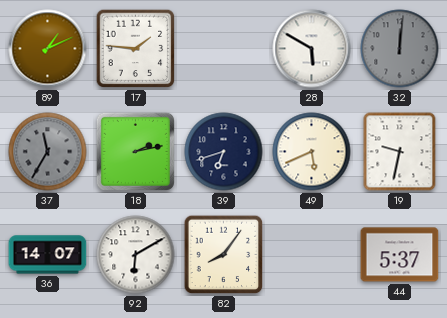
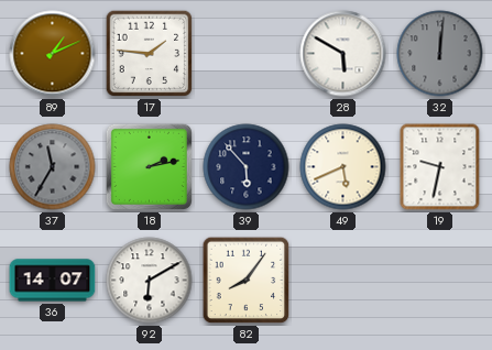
39: 6:42 -> 5:53
44: 5:37 -> none
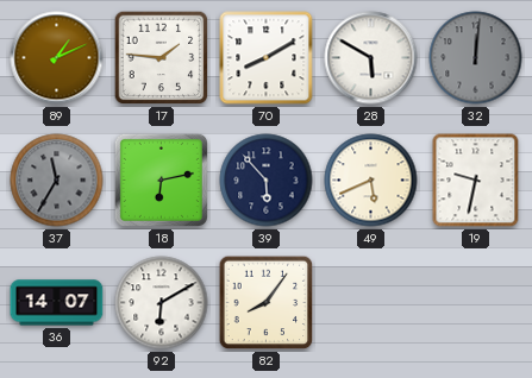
70: none -> 8:10
18: 2:13 -> 6:13
